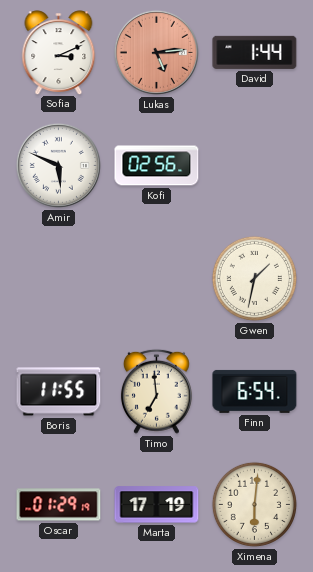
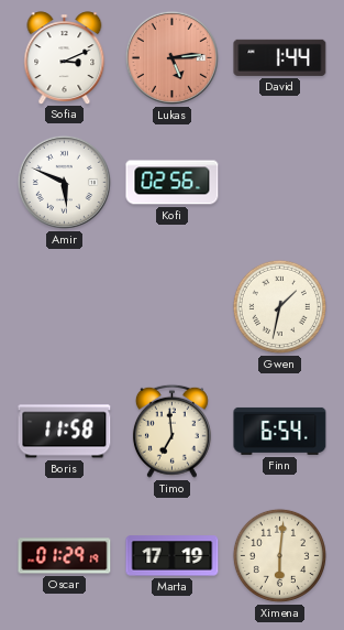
Boris: 11:55 -> 11:58
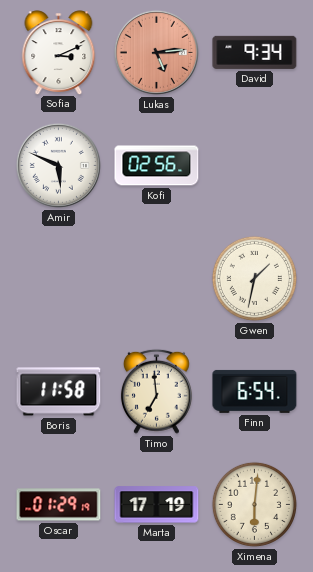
David: 1:44 -> 9:34
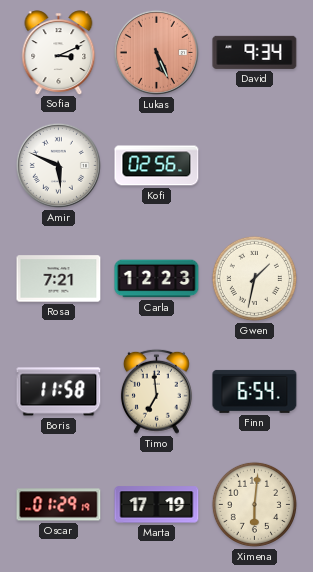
Lukas: 5:14 -> 5:26
Rosa: none -> 7:21
Carla: none -> 12:23
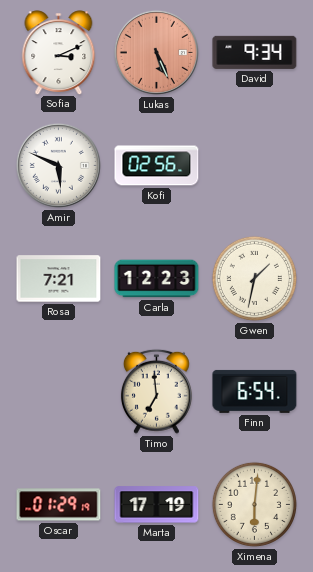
Boris: 11:58 -> none
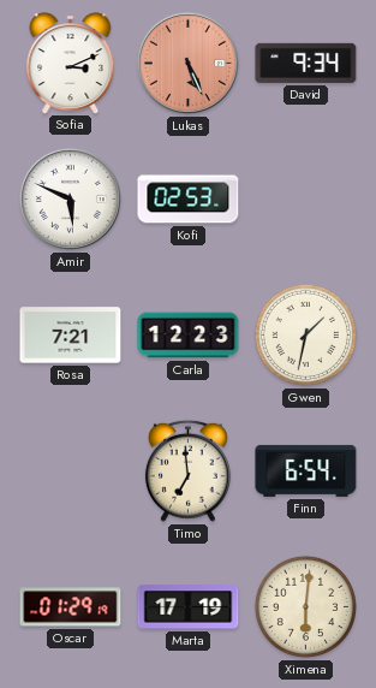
Kofi: 02:56 -> 02:53
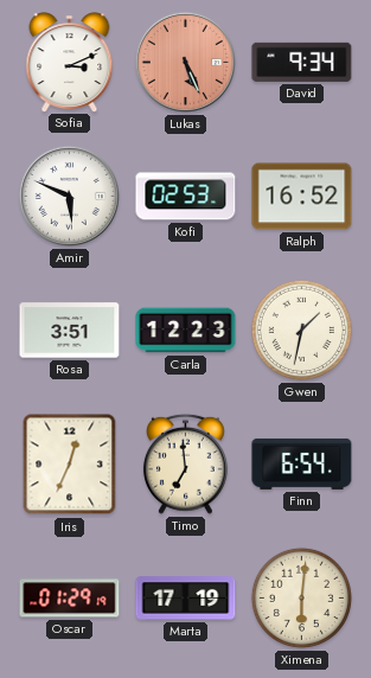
Ralph: none -> 16:52
Rosa: 7:21 -> 3:51
Iris: none -> 12:34
